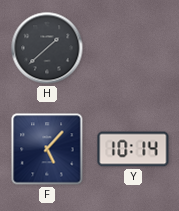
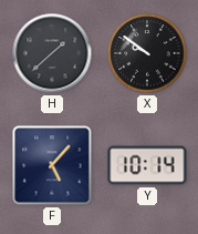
X: none -> 9:51
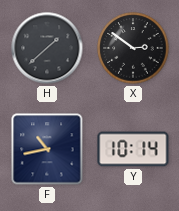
X: 9:51 -> 2:51
F: 5:07 -> 10:43
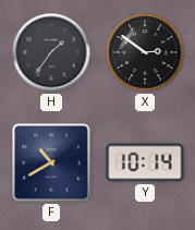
H: 1:38 -> 1:36
F: 10:43 -> 10:40
